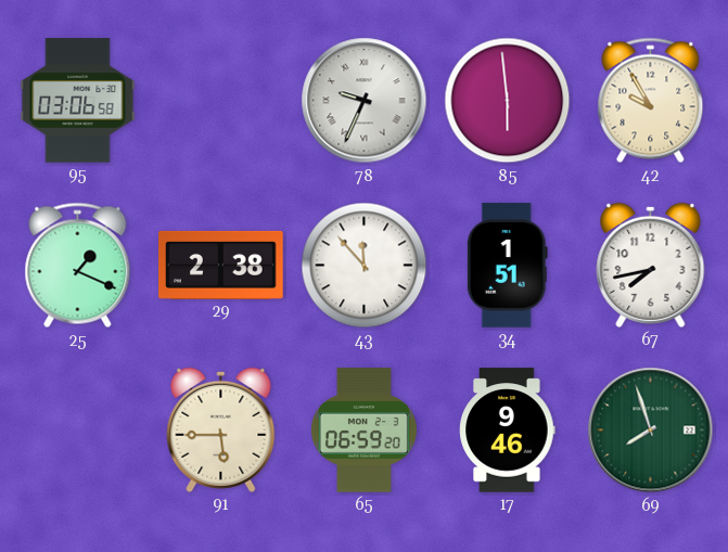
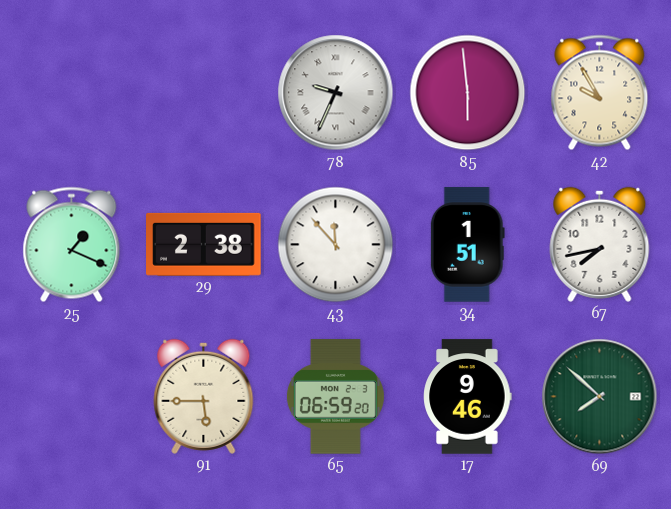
95: 03:06 -> none
69: 7:57 -> 7:52
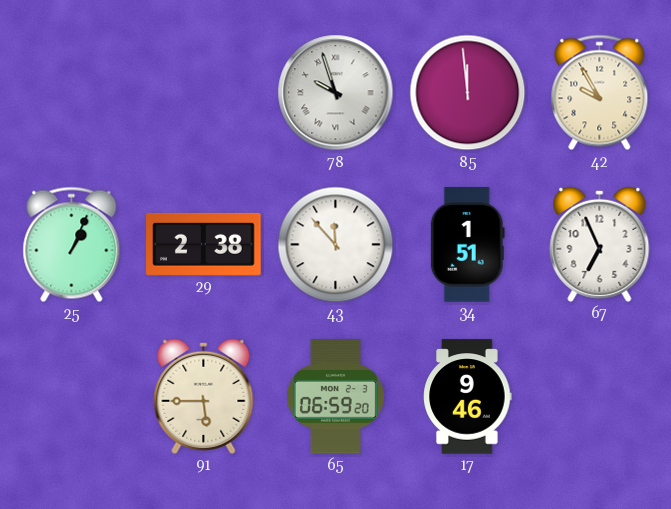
78: 9:34 -> 9:57
85: 5:59 -> 11:59
25: 1:19 -> 1:04
67: 7:43 -> 6:56
69: 7:52 -> none
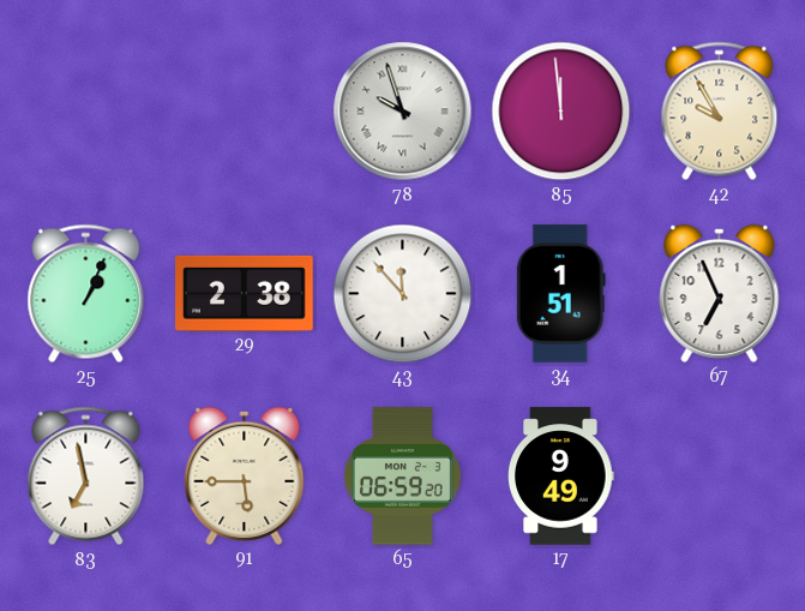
83: none -> 6:58
17: 9:46 -> 9:49
